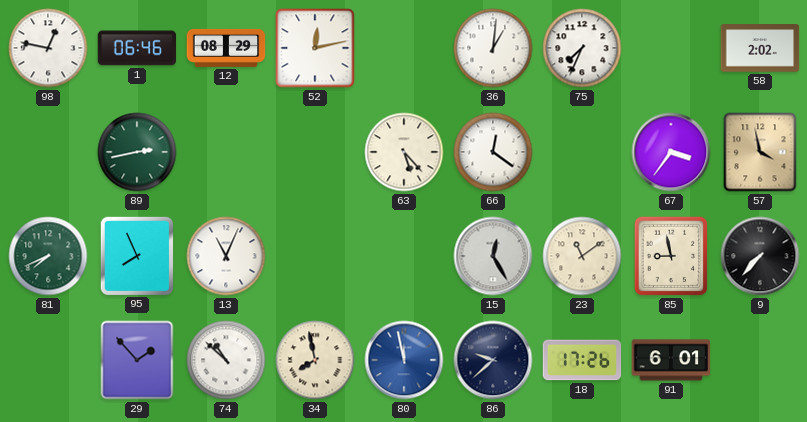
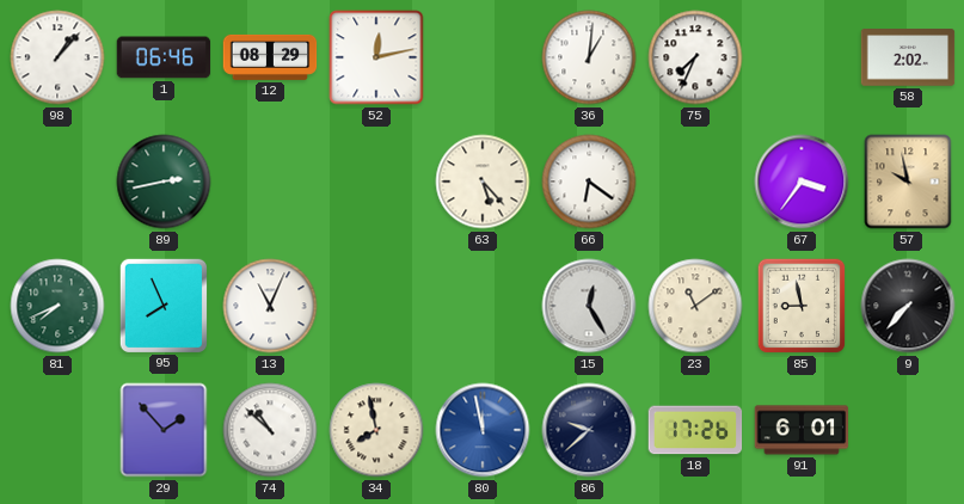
98: 12:47 -> 1:07
66: 12:21 -> 6:21
57: 3:58 -> 9:58
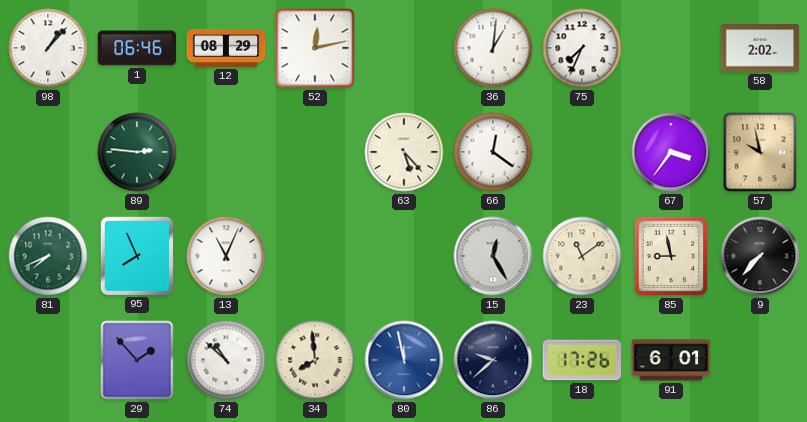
89: 2:43 -> 2:46
66: 6:21 -> 12:21
34: 7:58 -> 7:59
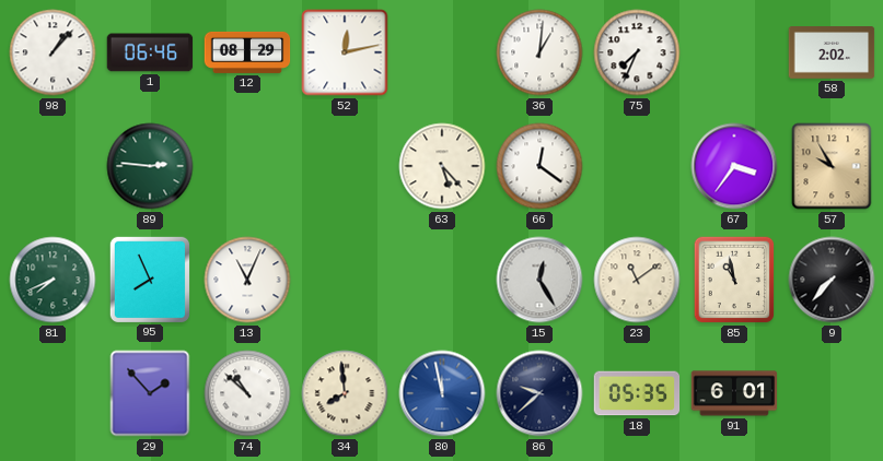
57: 9:58 -> 9:55
85: 8:58 -> 10:58
18: 17:26 -> 05:35
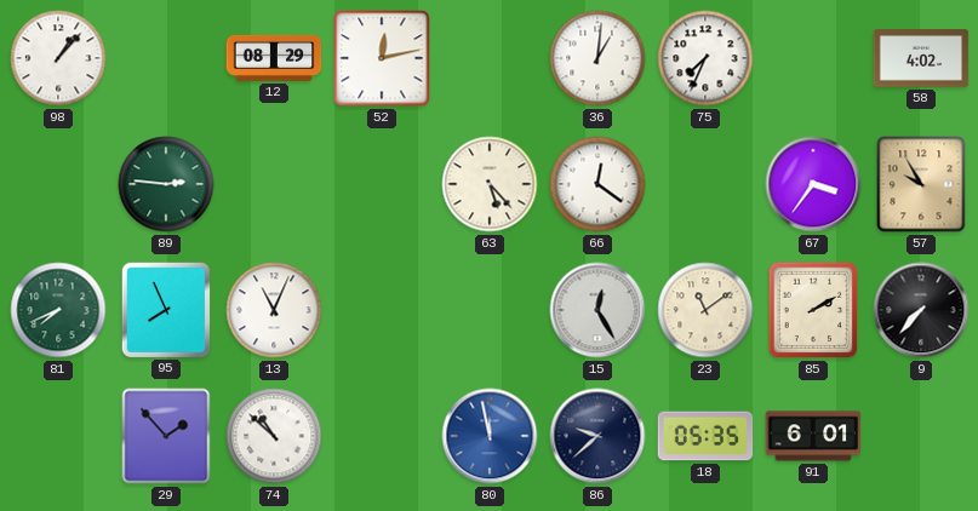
1: 06:46 -> none
58: 2:02 -> 4:02
85: 10:58 -> 2:10
34: 7:59 -> none
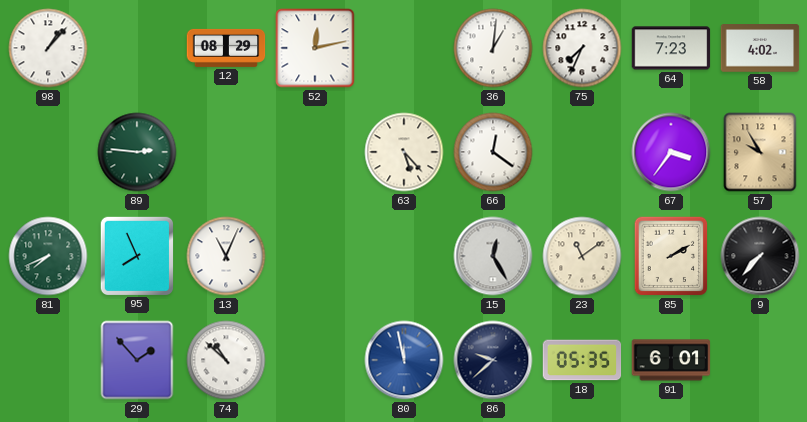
64: none -> 7:23
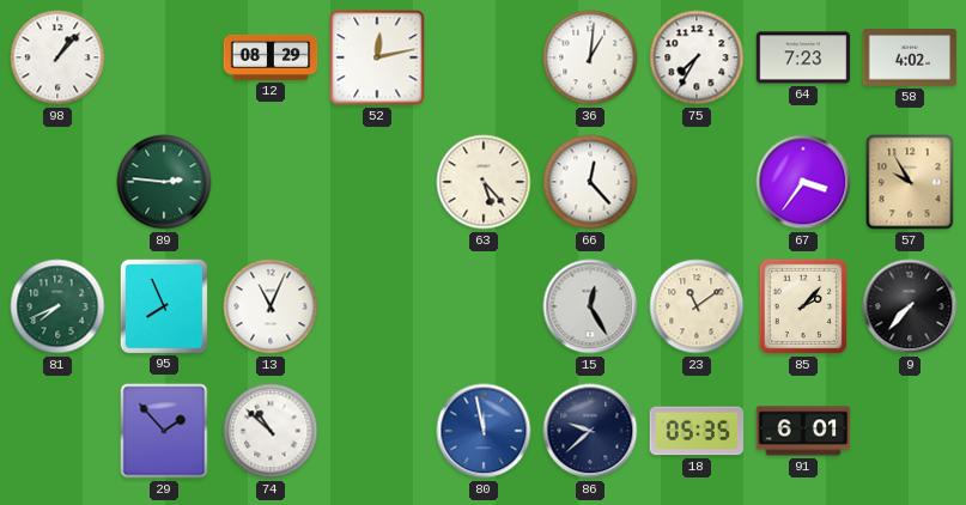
75: 7:34 -> 7:35
66: 12:21 -> 12:23
85: 2:10 -> 2:07
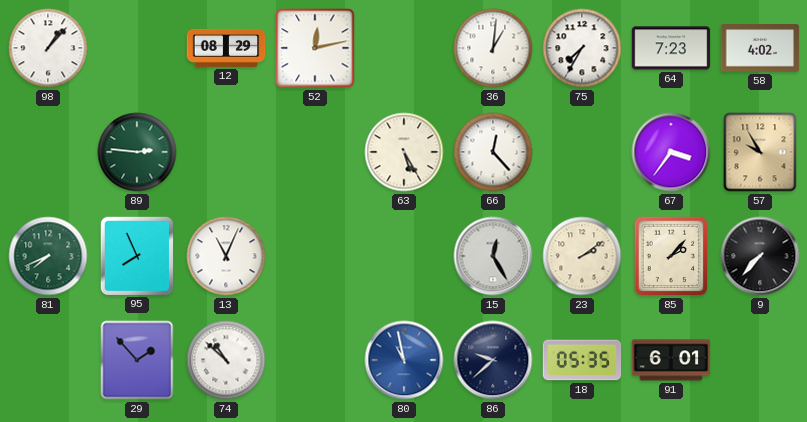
63: 5:23 -> 5:25
23: 11:09 -> 2:09
80: 11:58 -> 10:58
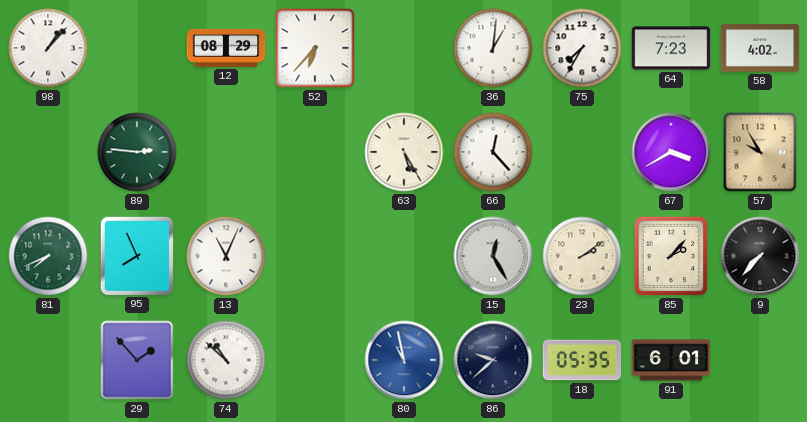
52: 12:13 -> 6:37
67: 3:36 -> 3:40
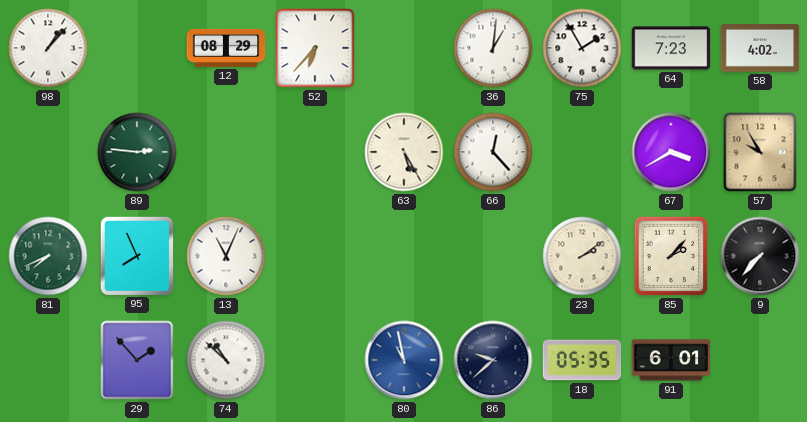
75: 7:35 -> 1:55
15: 12:25 -> none
